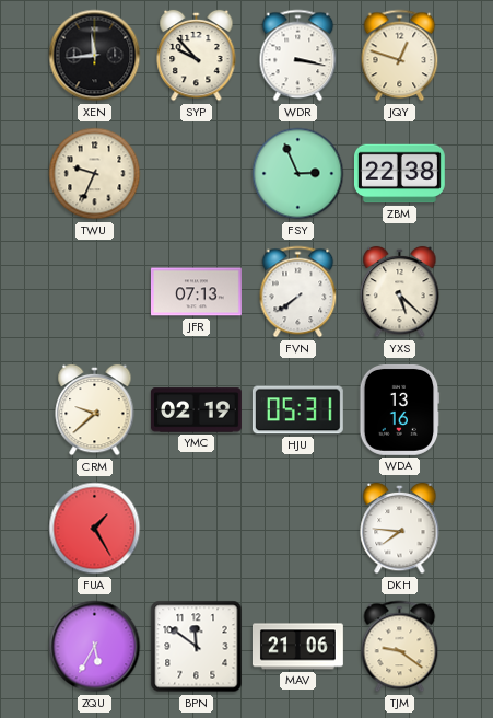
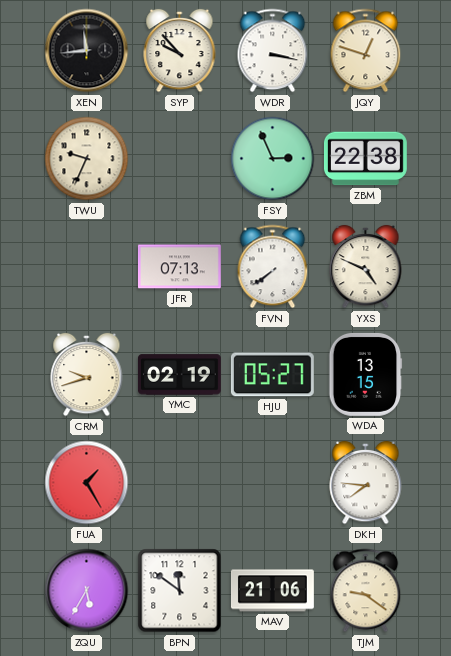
YXS: 5:22 -> 4:49
CRM: 9:38 -> 9:42
HJU: 05:31 -> 05:27
WDA: 13:16 -> 13:15
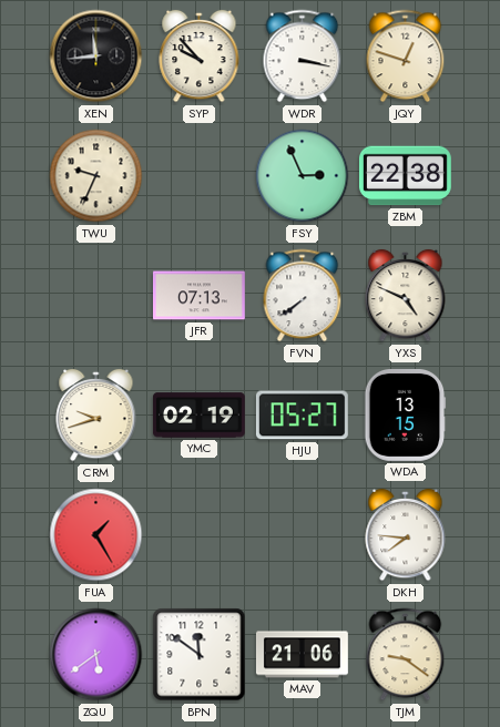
ZQU: 5:35 -> 5:39
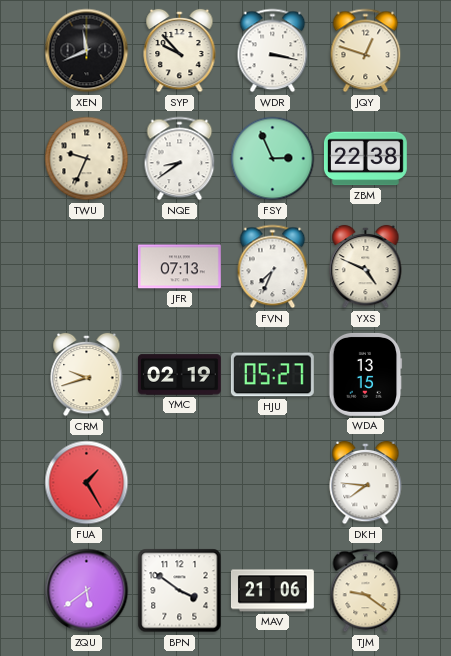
XEN: 11:44 -> 11:41
NQE: none -> 8:39
FVN: 7:39 -> 7:34
BPN: 11:51 -> 3:51
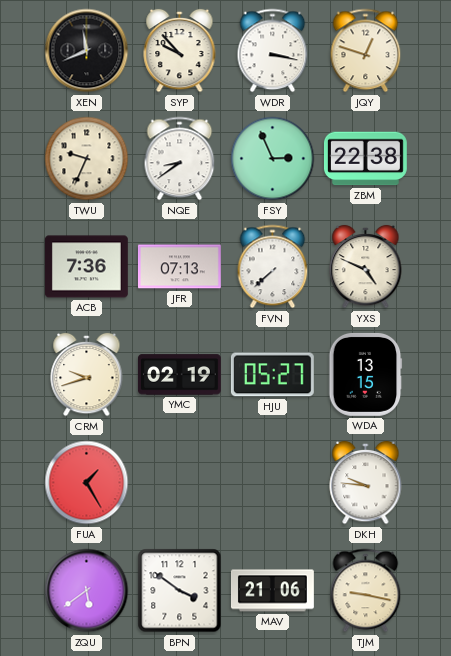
ACB: none -> 7:36
FVN: 7:34 -> 7:38
DKH: 7:46 -> 9:46
TJM: 9:21 -> 9:17
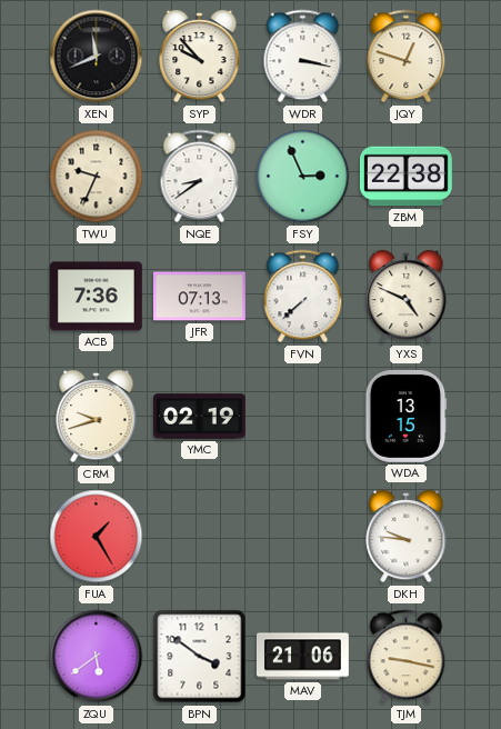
HJU: 05:27 -> none
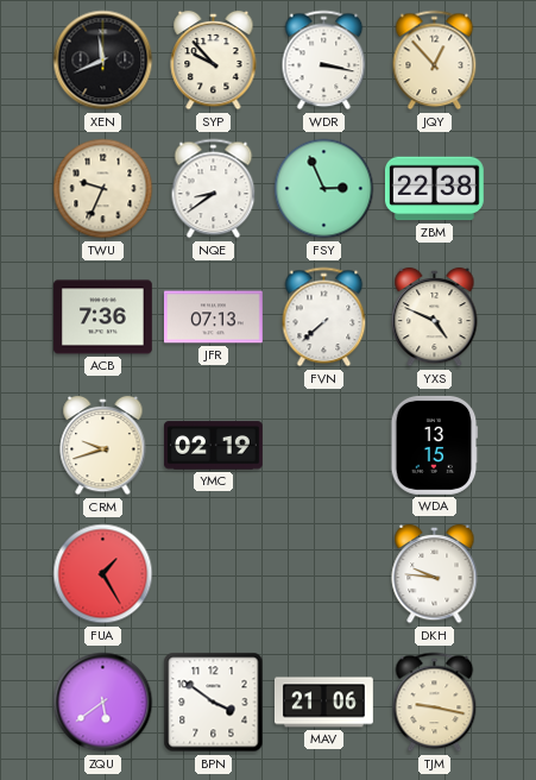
JQY: 12:48 -> 12:53
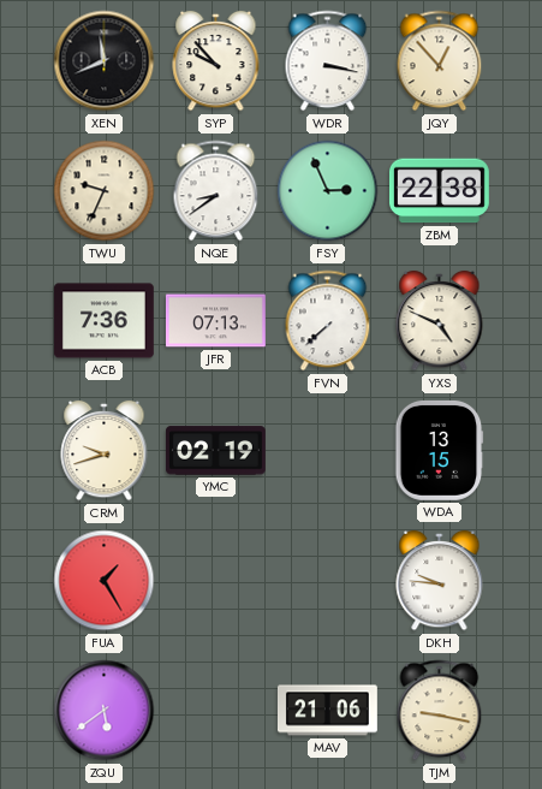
BPN: 3:51 -> none
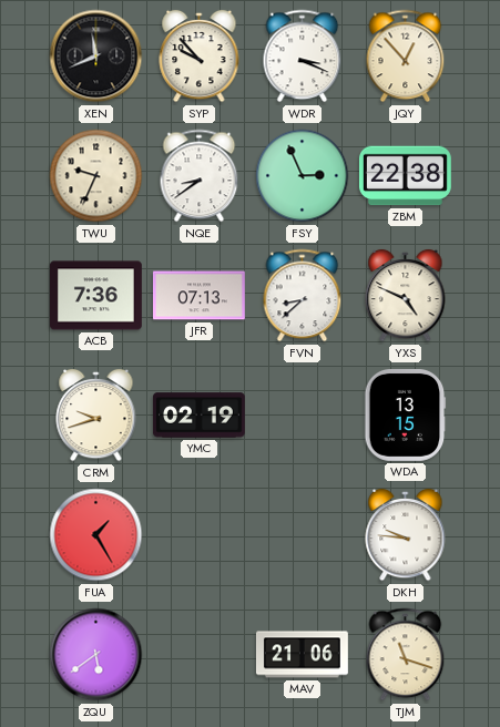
WDR: 3:17 -> 3:19
FVN: 7:38 -> 8:38
TJM: 9:17 -> 11:18
